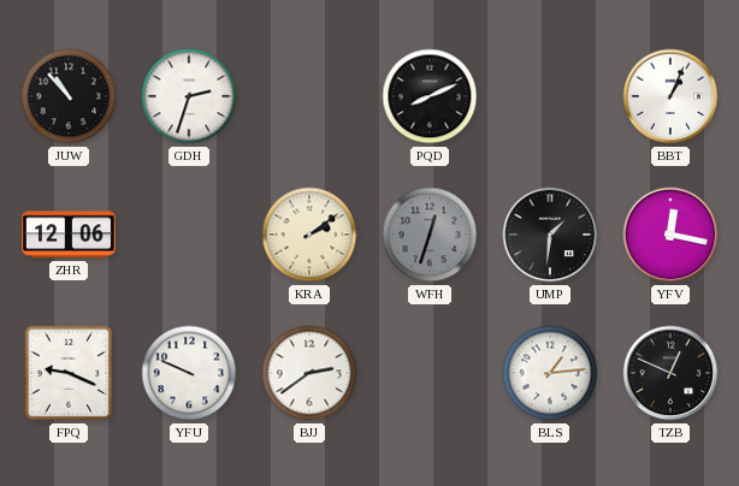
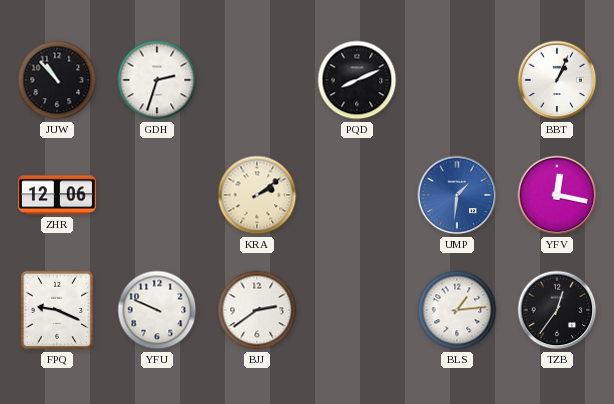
WFH: 12:33 -> none
UMP dial: black -> blue
TZB: 12:49 -> 12:36
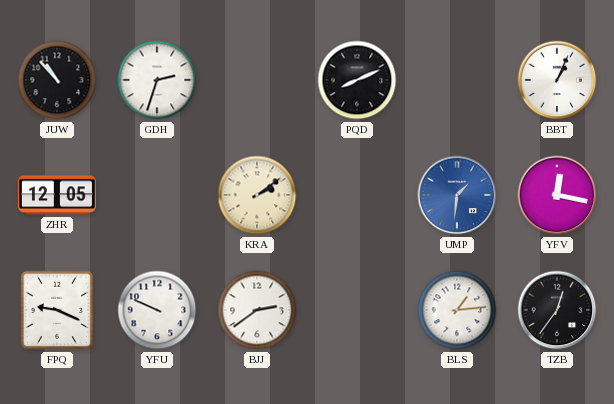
ZHR: 12:06 -> 12:05
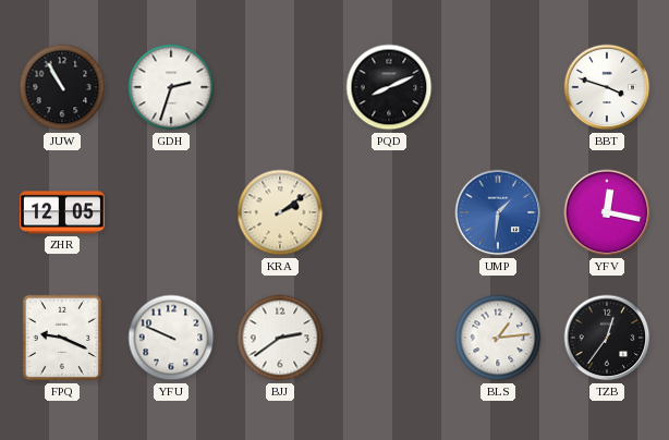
JUW: 10:53 -> 10:55
BBT: 1:04 -> 3:48
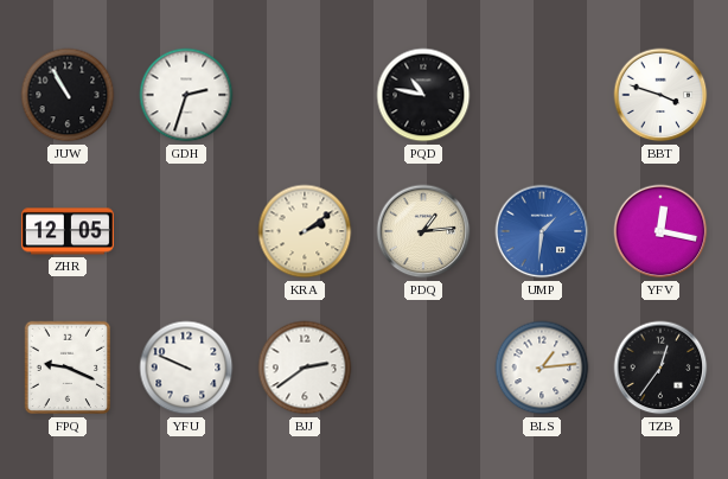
PQD: 8:11 -> 10:47
PDQ: none -> 1:14
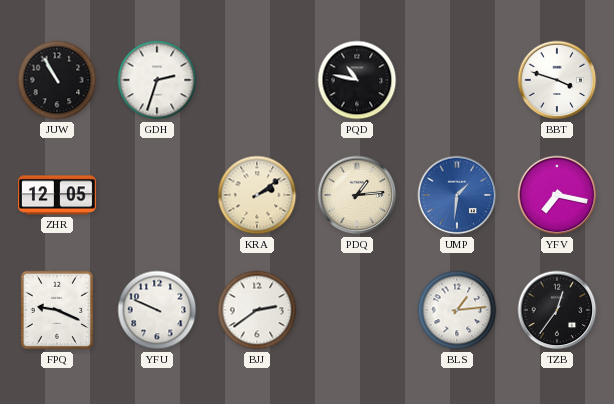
YFV: 12:17 -> 7:17
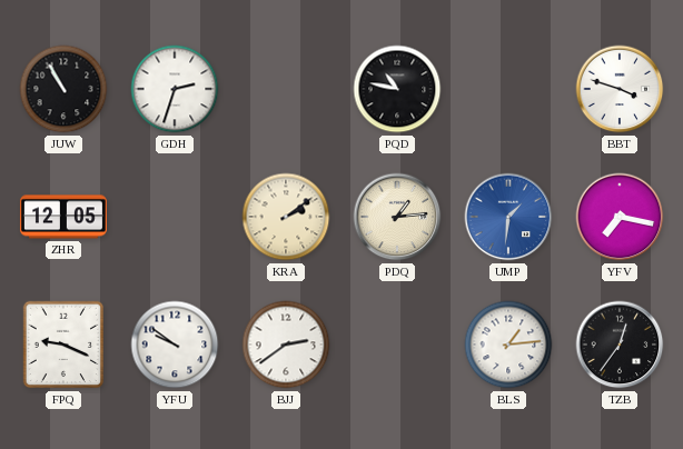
YFU: 9:49 -> 9:51
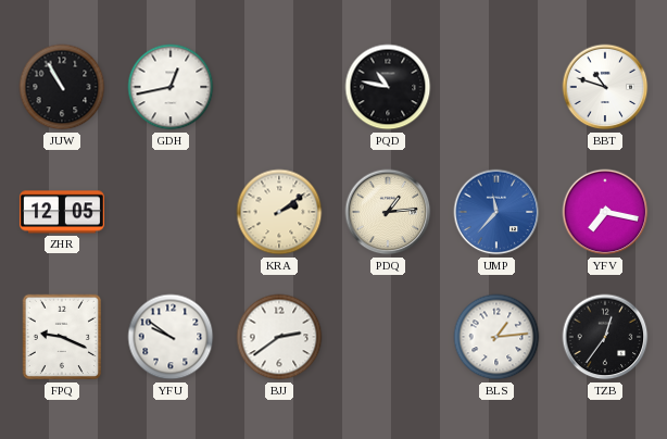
GDH: 2:33 -> 12:43
BBT: 3:48 -> 10:48
UMP: 1:31 -> 11:37
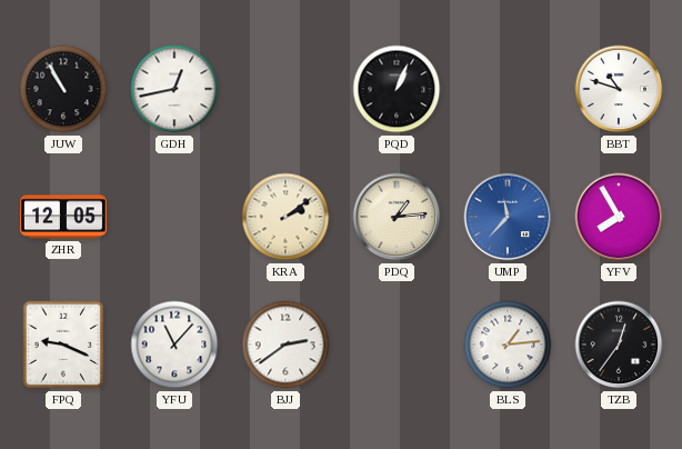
PQD: 10:47 -> 1:04
YFV: 7:17 -> 7:55
YFU: 9:51 -> 11:07
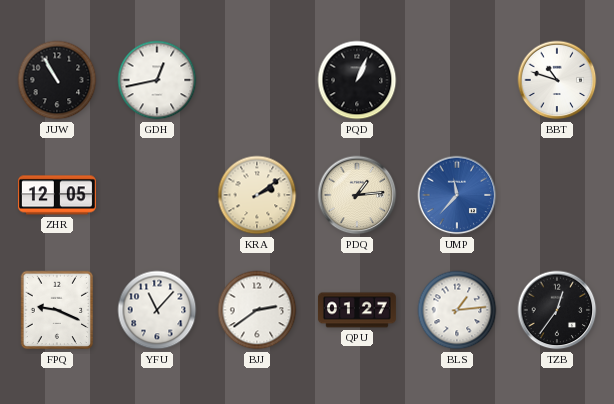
YFV: 7:55 -> none
QPU: none -> 01:27
